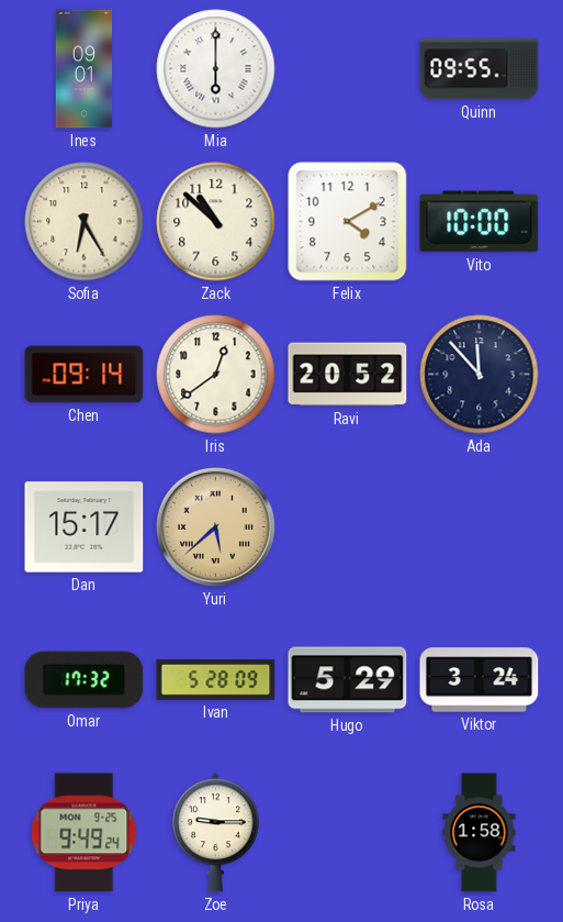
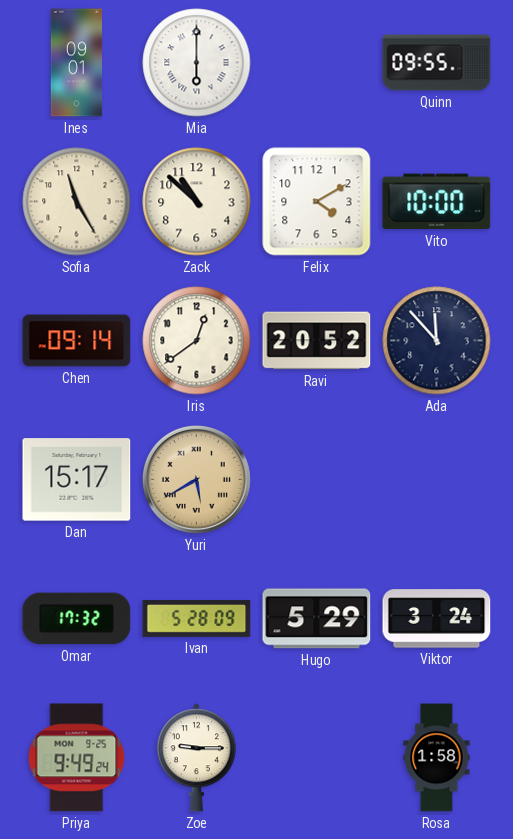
Sofia: 6:25 -> 11:25
Yuri: 5:38 -> 5:40
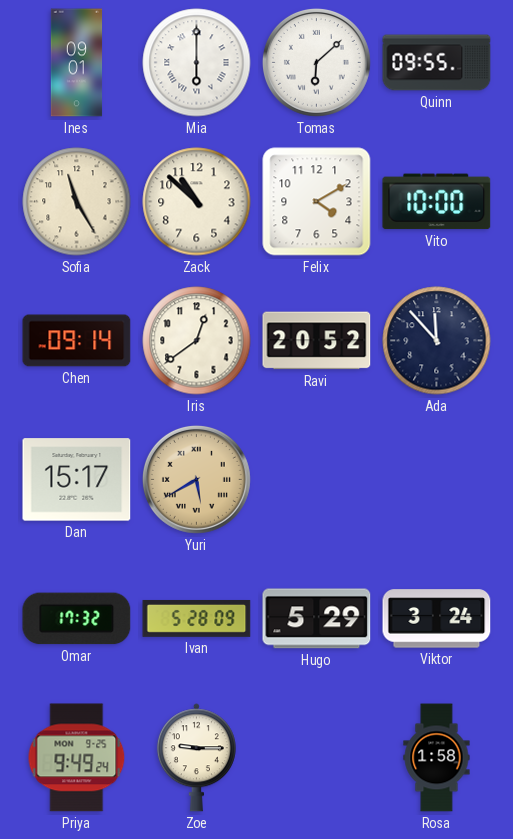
Tomas: none -> 6:08
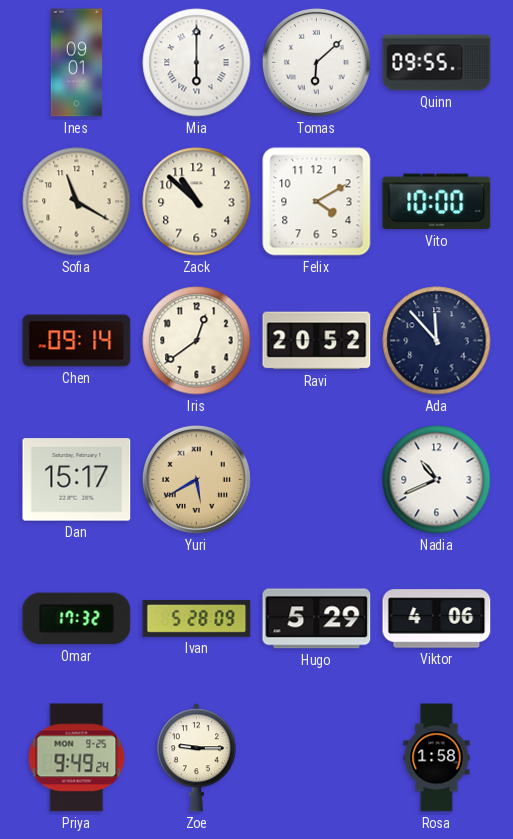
Sofia: 11:25 -> 11:20
Nadia: none -> 10:41
Viktor: 3:24 -> 4:06
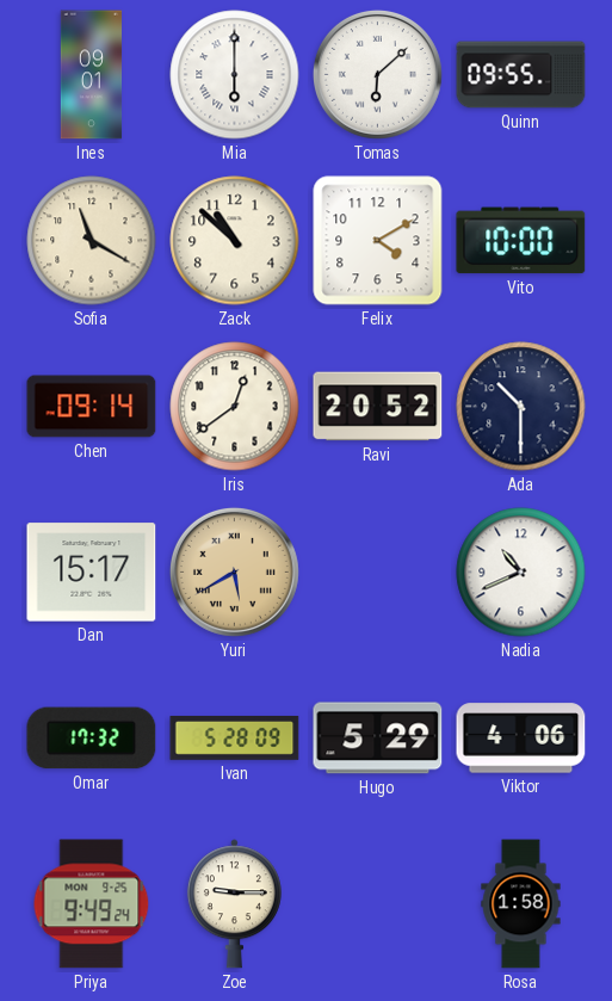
Ada: 11:53 -> 10:30
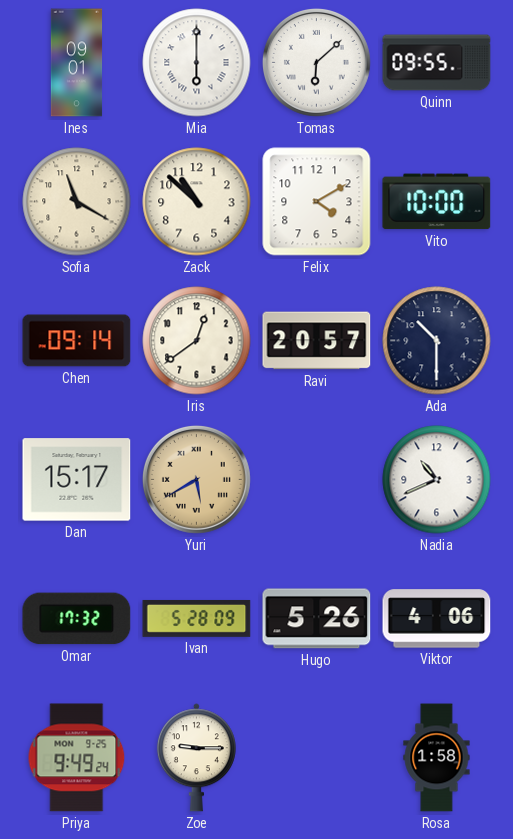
Ravi: 20:52 -> 20:57
Hugo: 5:29 -> 5:26
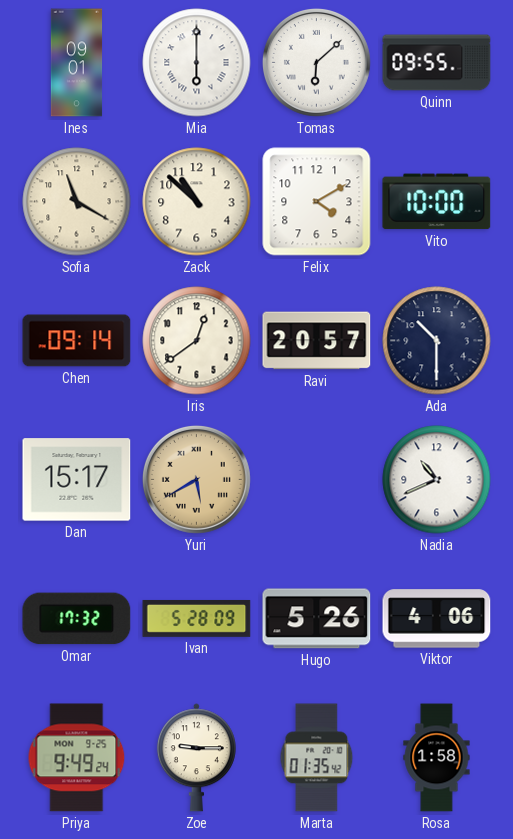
Marta: none -> 01:35
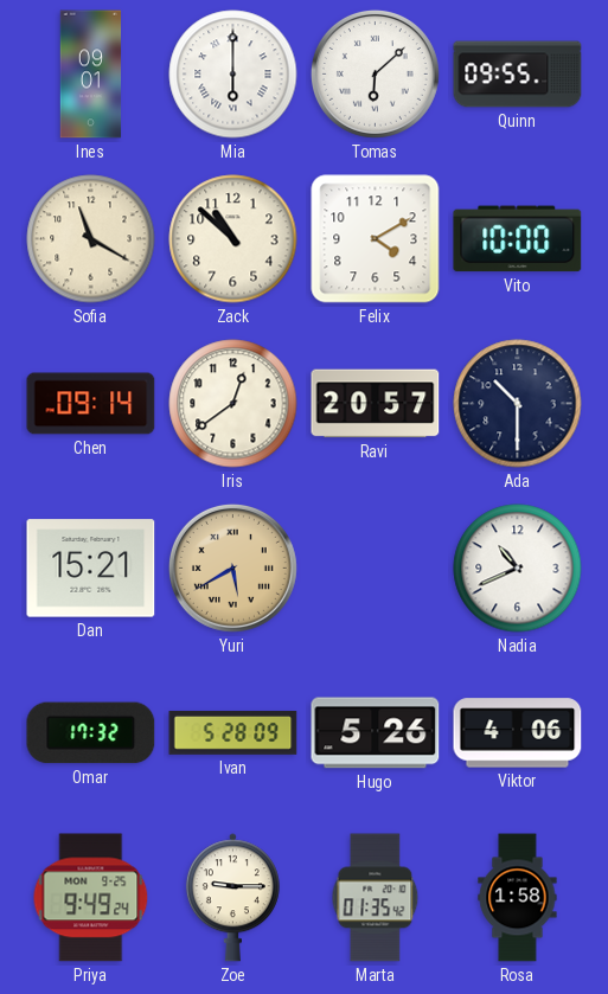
Dan: 15:17 -> 15:21
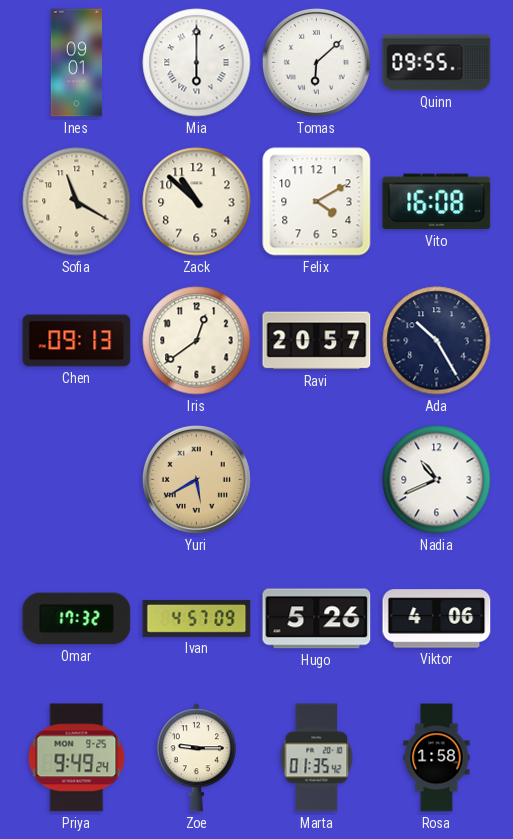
Vito: 10:00 -> 16:08
Chen: 09:14 -> 09:13
Ada: 10:30 -> 10:25
Dan: 15:21 -> none
Ivan: 5:28 -> 4:57
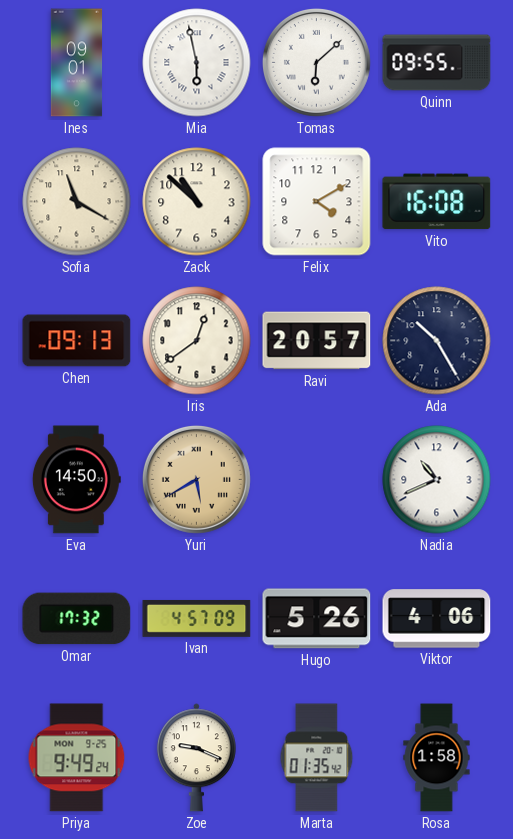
Mia: 6:00 -> 5:58
Eva: none -> 14:50
Zoe: 9:15 -> 9:19
